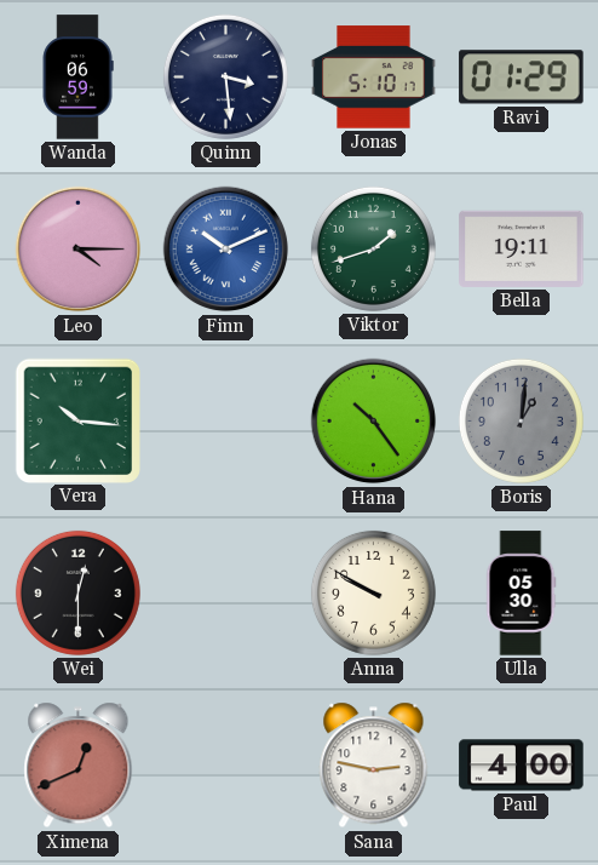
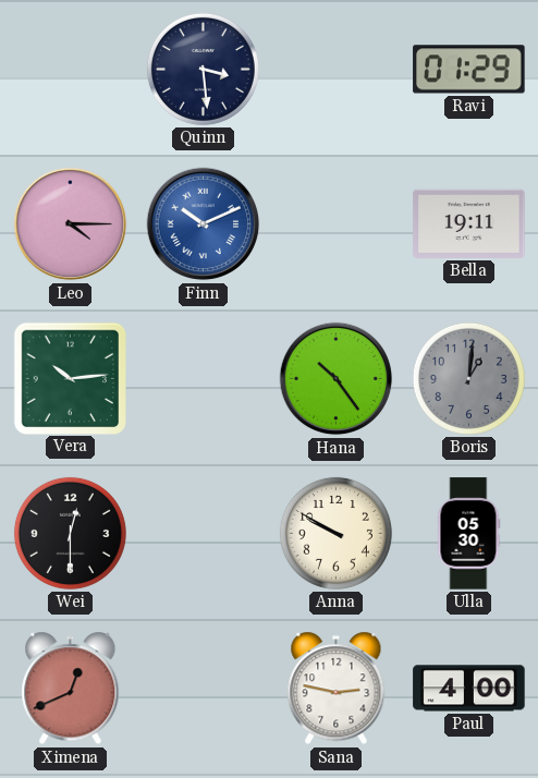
Wanda: 06:59 -> none
Jonas: 5:10 -> none
Viktor: 1:42 -> none
Vera: 10:16 -> 10:14
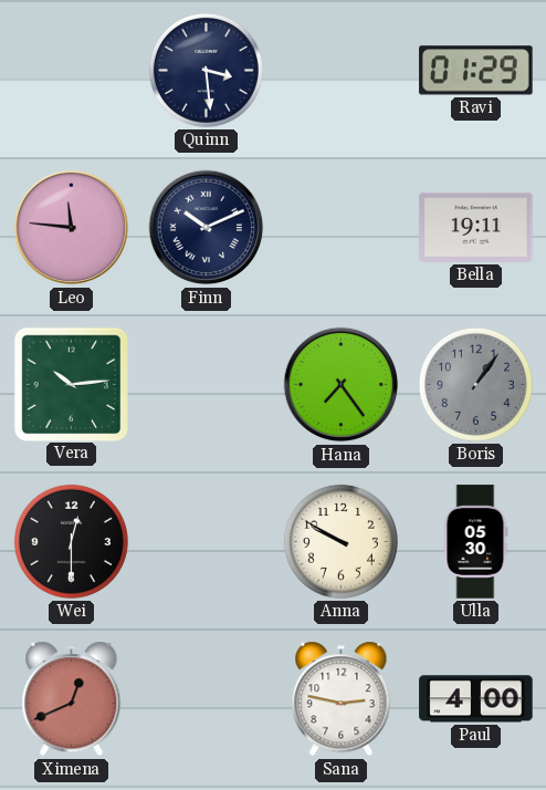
Leo: 4:15 -> 11:46
Finn dial: blue -> navy
Hana: 10:24 -> 7:24
Boris: 1:01 -> 1:06
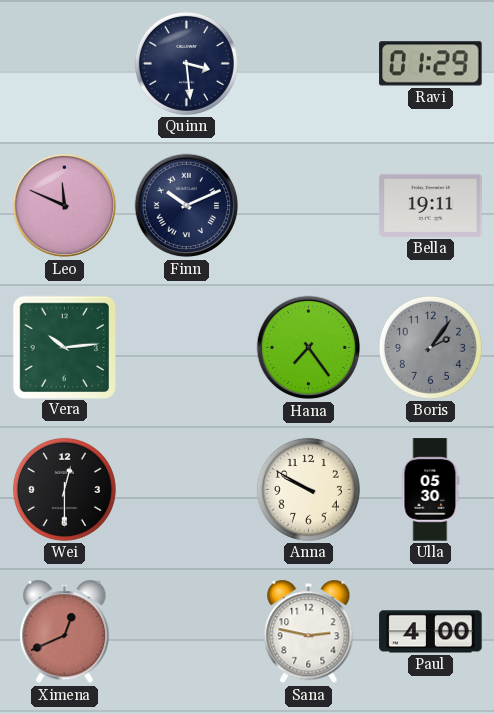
Leo: 11:46 -> 11:49
Boris: 1:06 -> 2:06
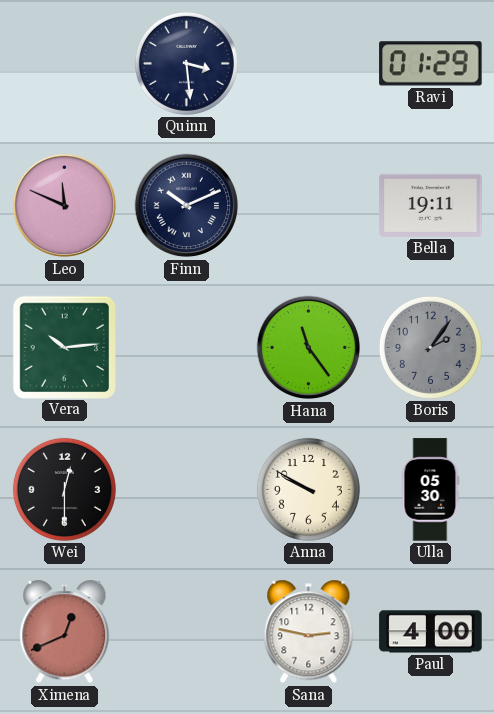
Hana: 7:24 -> 11:24
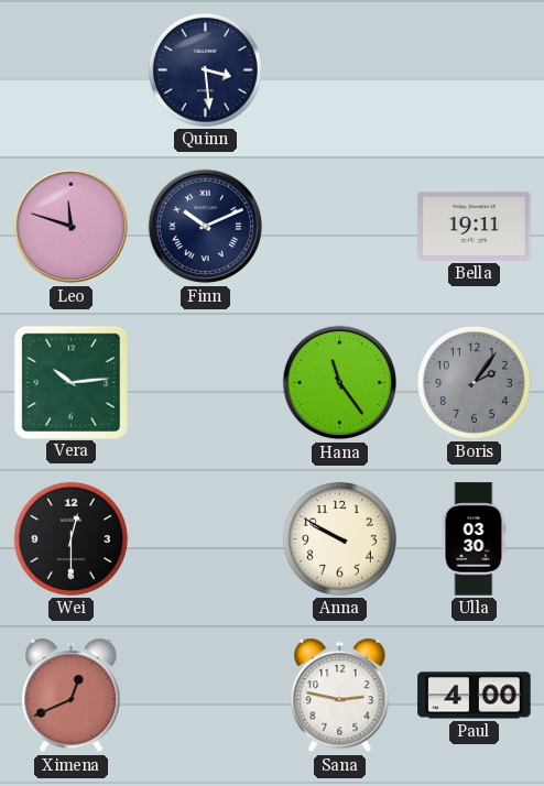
Ravi: 01:29 -> none
Leo: 11:49 -> 11:48
Ulla: 05:30 -> 03:30
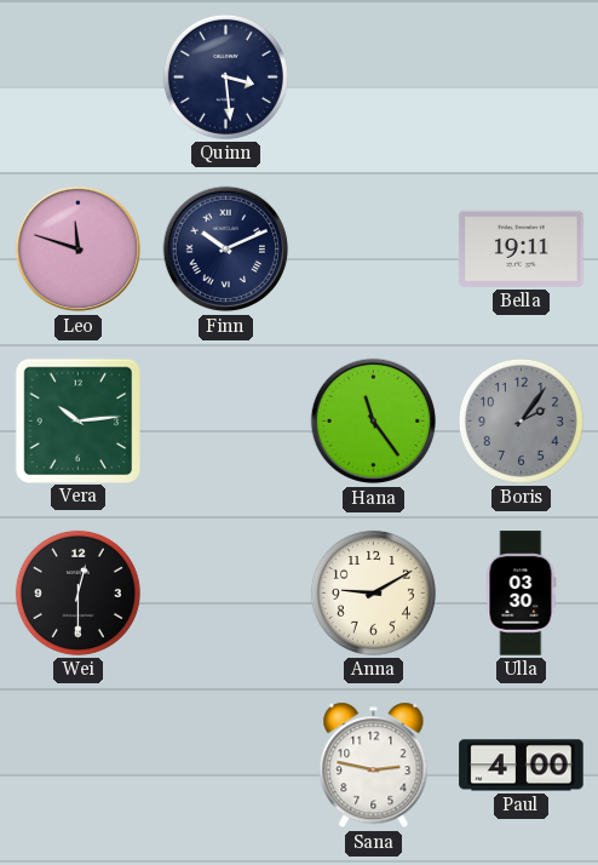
Anna: 9:50 -> 9:10
Ximena: 12:41 -> none
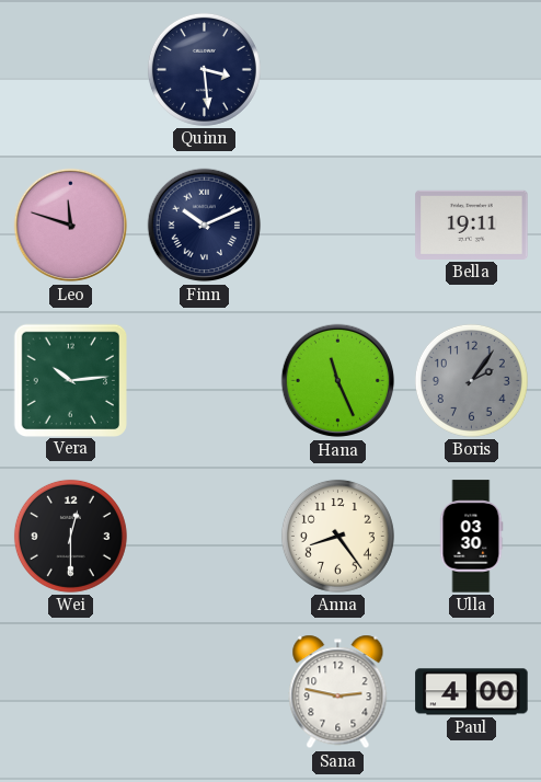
Hana: 11:24 -> 11:26
Anna: 9:10 -> 8:24
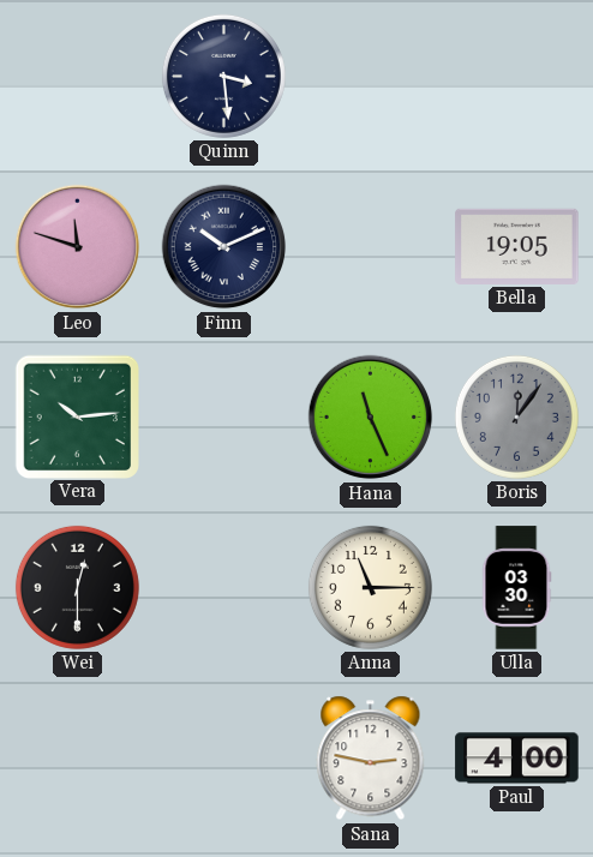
Bella: 19:11 -> 19:05
Boris: 2:06 -> 12:06
Anna: 8:24 -> 11:15
